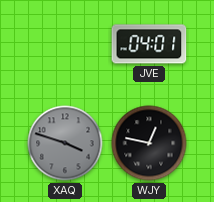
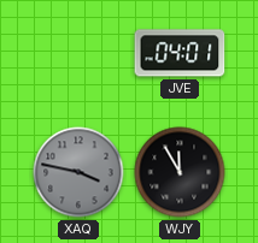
XAQ: 3:48 -> 3:47
WJY: 12:47 -> 11:55
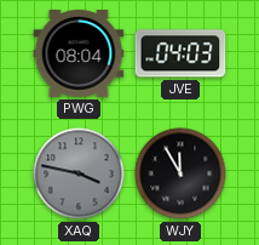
PWG: none -> 08:04
JVE: 04:01 -> 04:03
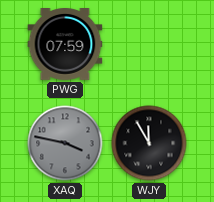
PWG: 08:04 -> 07:59
JVE: 04:03 -> none
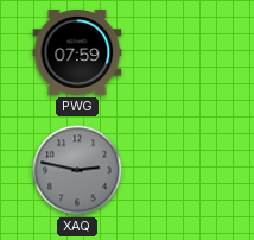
XAQ: 3:47 -> 2:47
WJY: 11:55 -> none
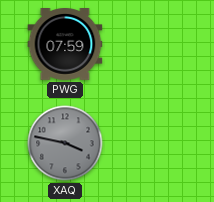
XAQ: 2:47 -> 3:47
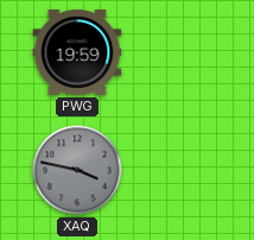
PWG: 07:59 -> 19:59
